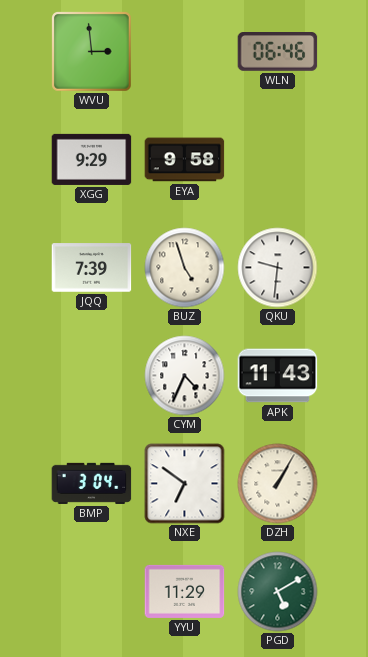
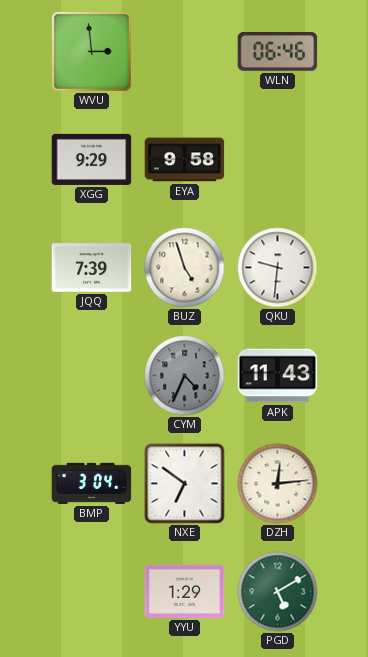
CYM dial: white -> grey
DZH: 1:05 -> 12:14
YYU: 11:29 -> 1:29
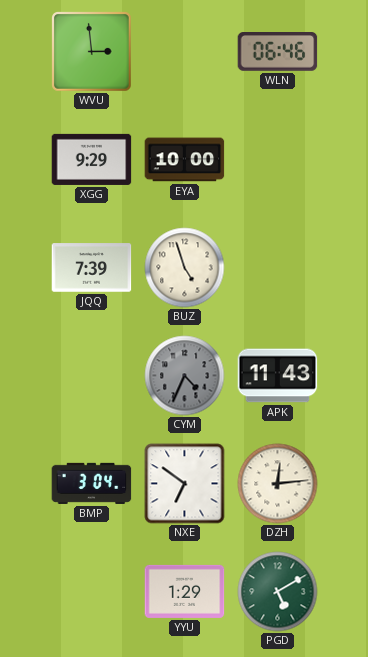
EYA: 9:58 -> 10:00
QKU: 9:31 -> none
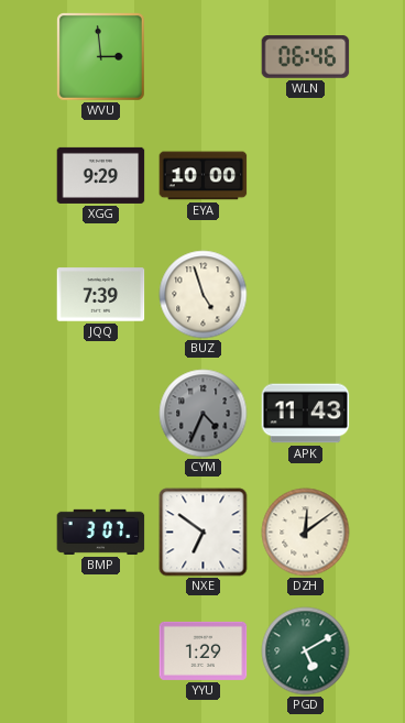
BMP: 3:04 -> 3:07
DZH: 12:14 -> 12:09
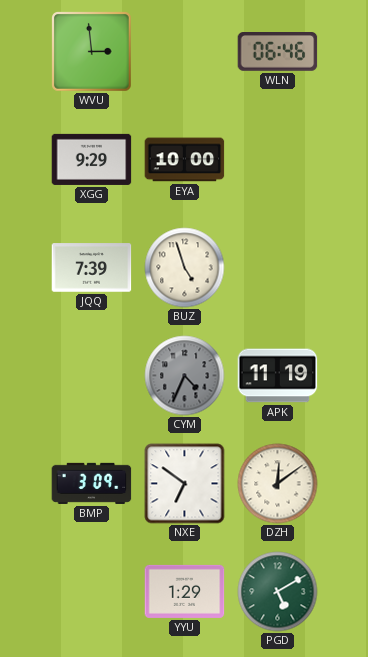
APK: 11:43 -> 11:19
BMP: 3:07 -> 3:09
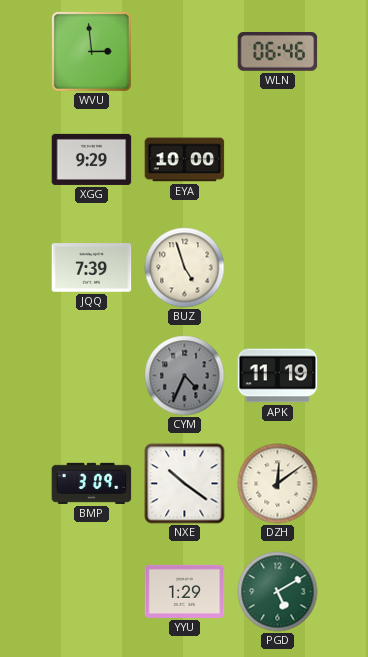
NXE: 6:51 -> 10:21
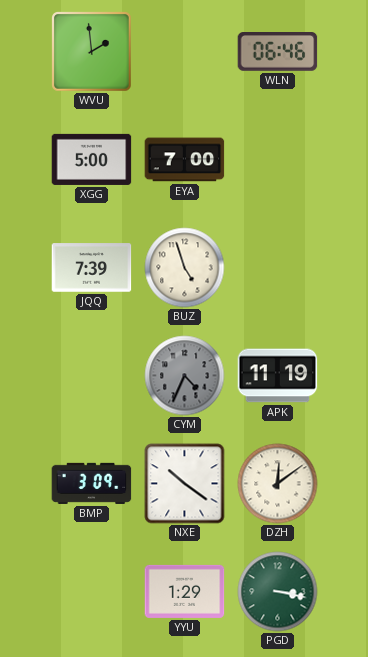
WVU: 2:59 -> 1:59
XGG: 9:29 -> 5:00
EYA: 10:00 -> 7:00
PGD: 5:10 -> 3:17
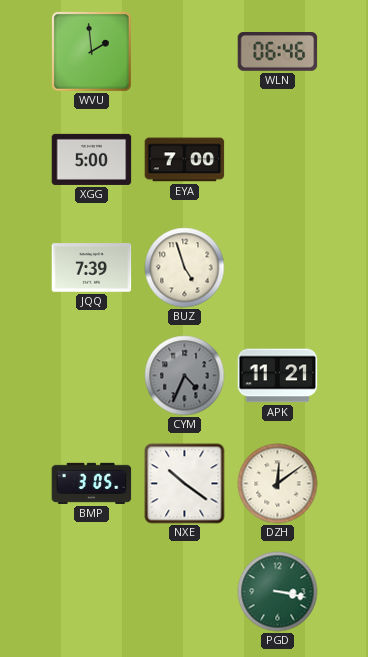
APK: 11:19 -> 11:21
BMP: 3:09 -> 3:05
YYU: 1:29 -> none
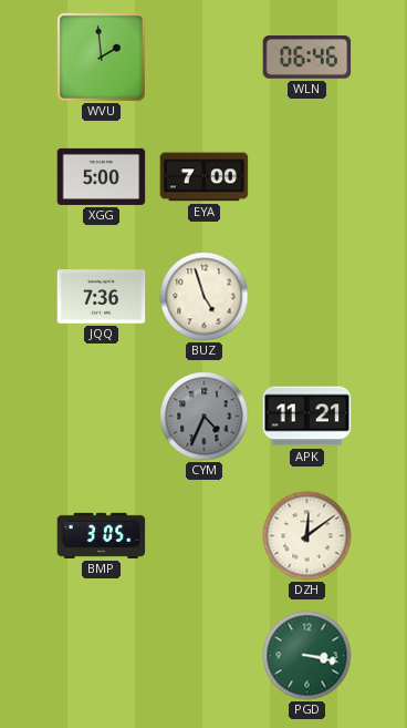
JQQ: 7:39 -> 7:36
NXE: 10:21 -> none
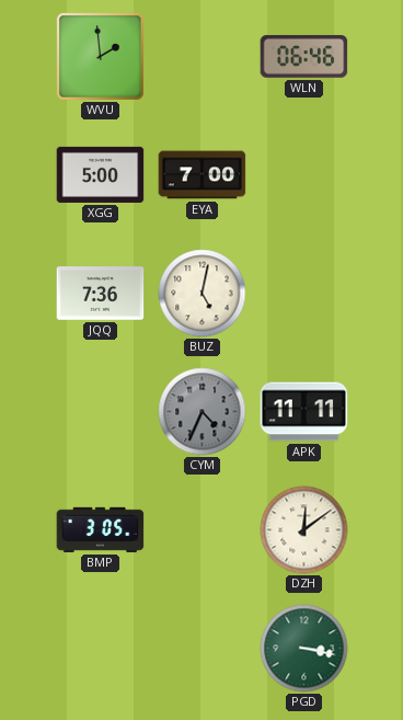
BUZ: 4:57 -> 5:02
APK: 11:21 -> 11:11
